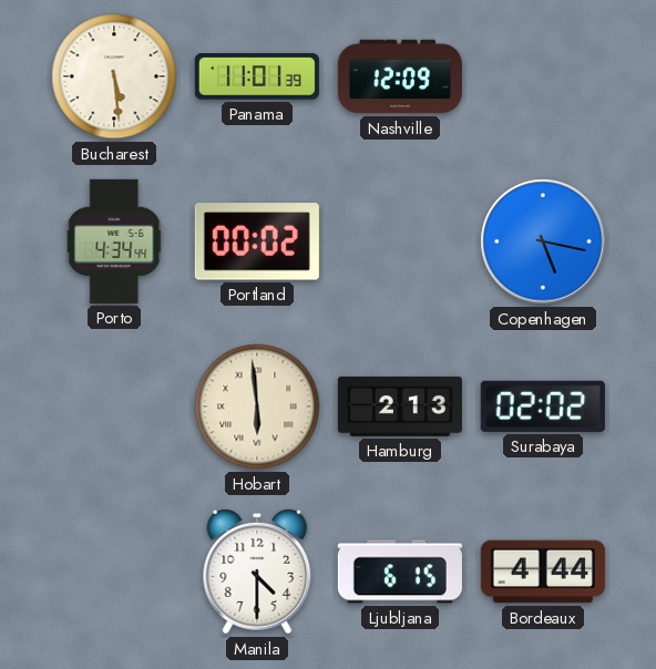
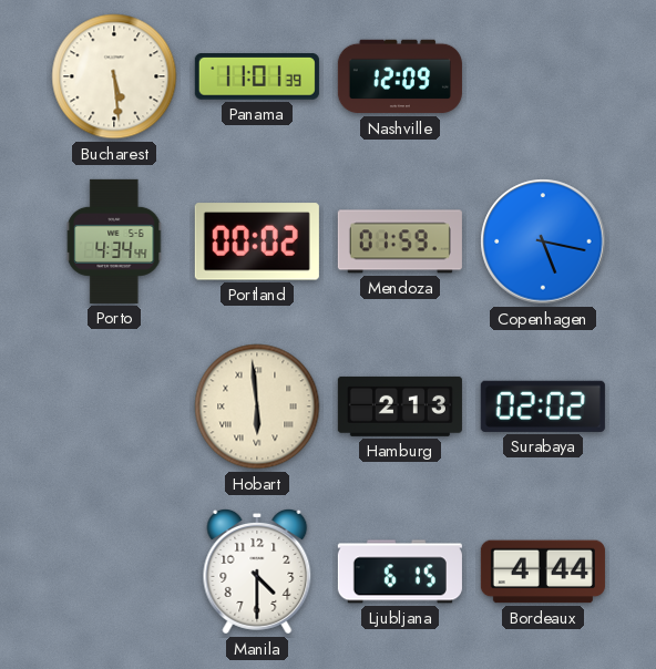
Mendoza: none -> 01:59
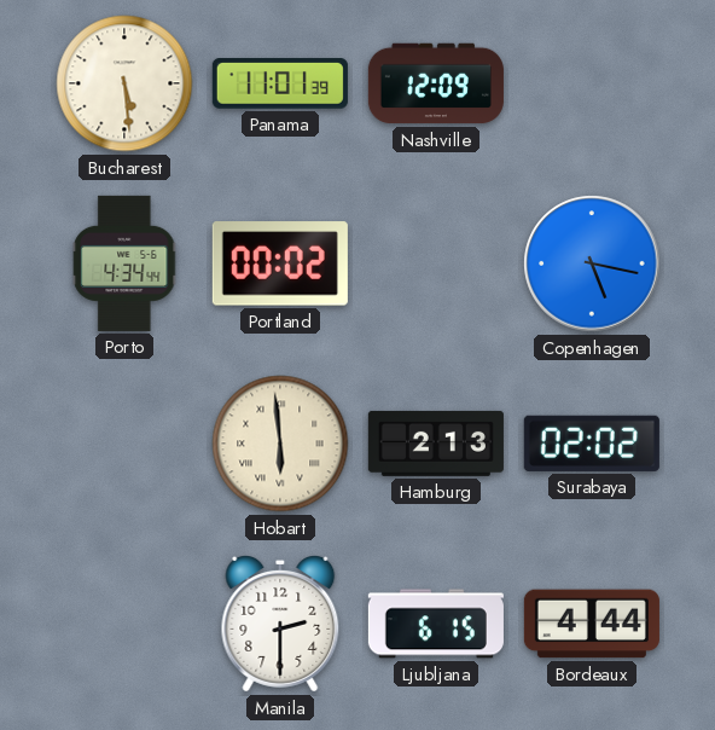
Mendoza: 01:59 -> none
Manila: 4:30 -> 2:30
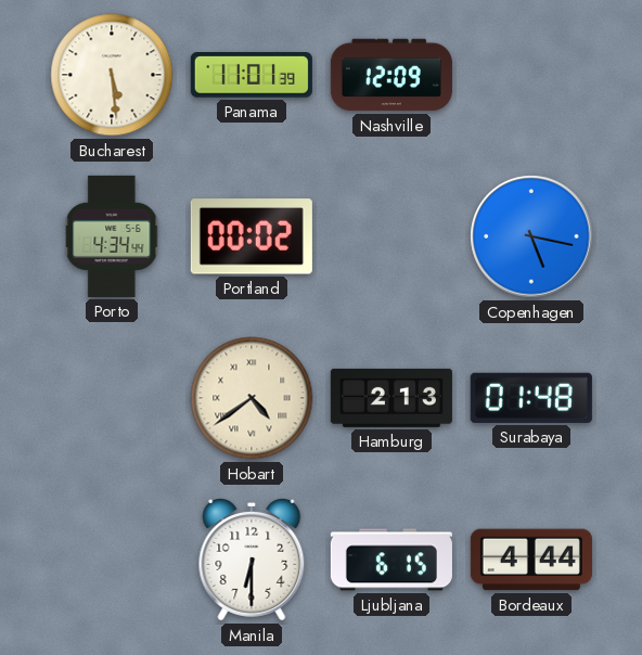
Hobart: 5:59 -> 4:39
Surabaya: 02:02 -> 01:48
Manila: 2:30 -> 6:30
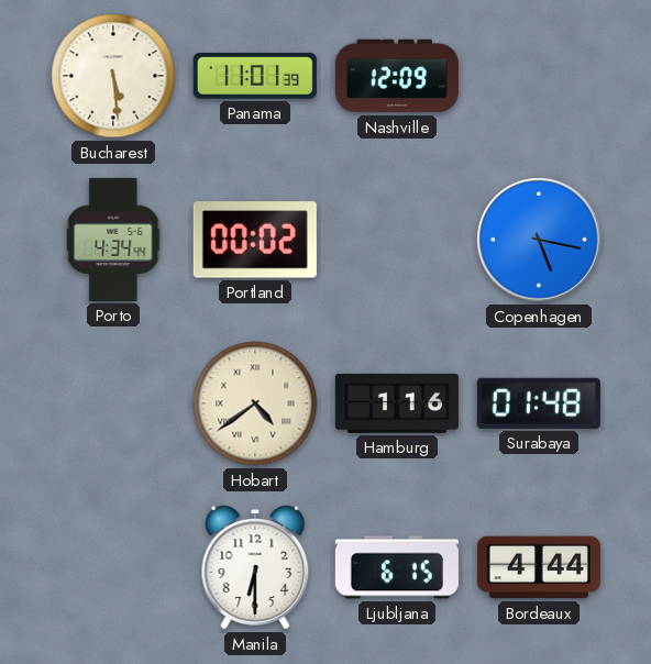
Hamburg: 2:13 -> 1:16
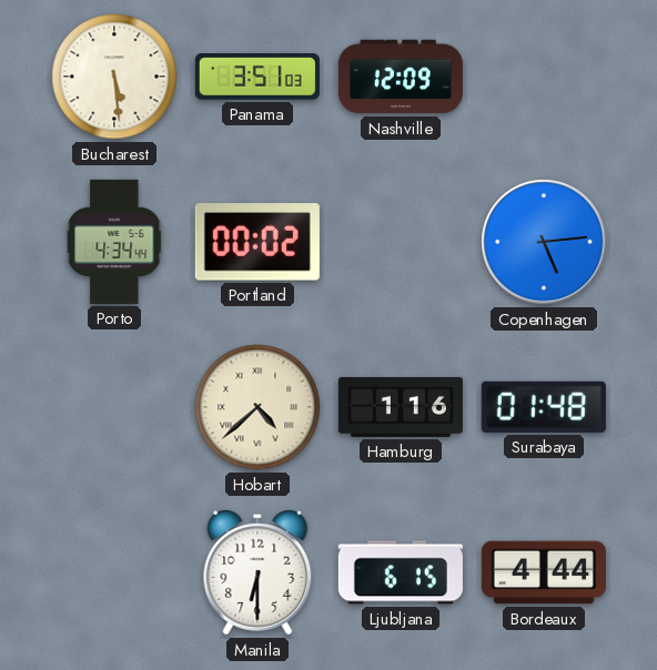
Panama: 11:01 -> 3:51
Copenhagen: 5:17 -> 5:14
Hobart: 4:39 -> 4:38
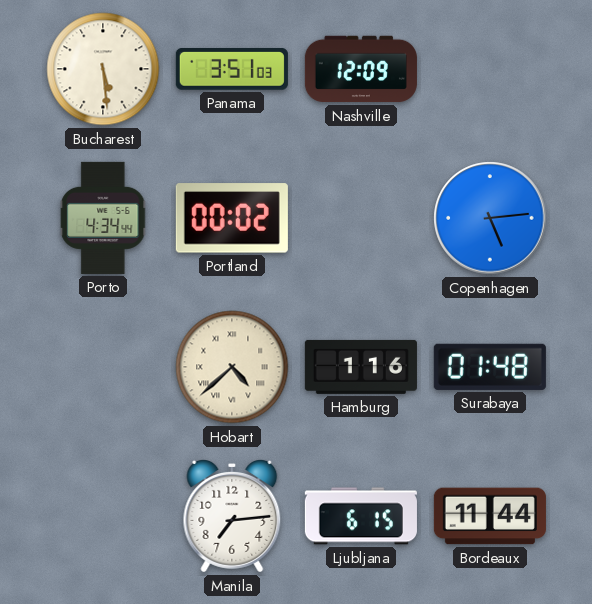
Manila: 6:30 -> 7:14
Bordeaux: 4:44 -> 11:44
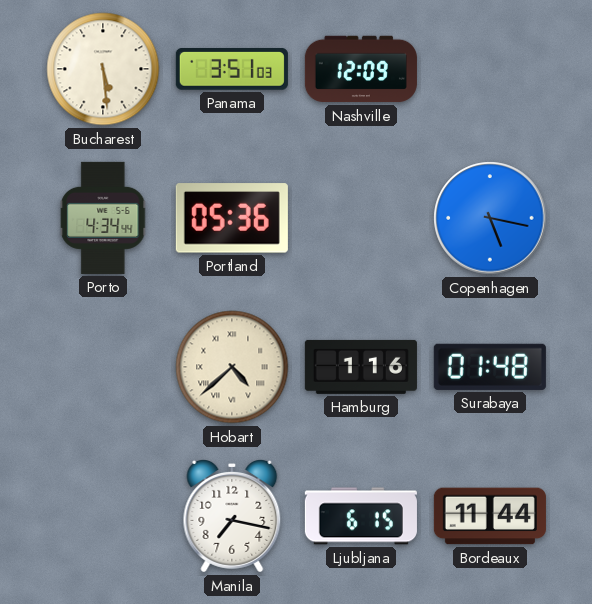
Portland: 00:02 -> 05:36
Copenhagen: 5:14 -> 5:17
Manila: 7:14 -> 7:17
